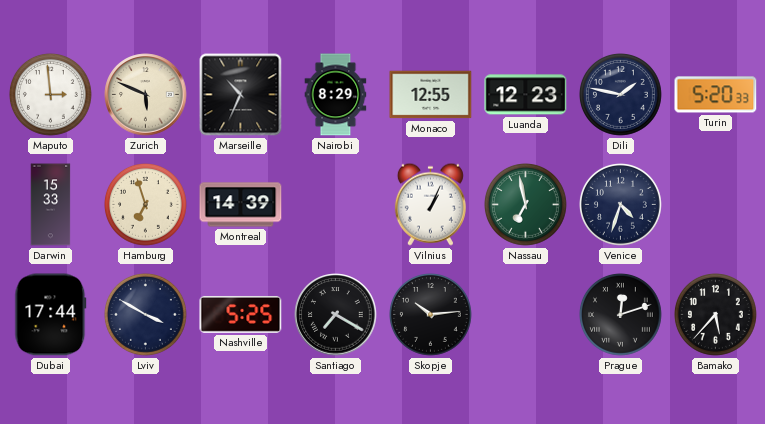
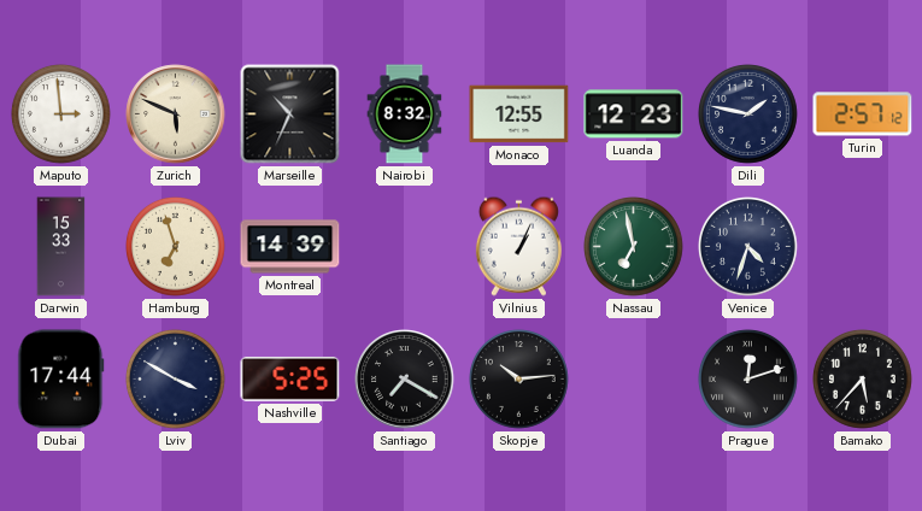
Nairobi: 8:29 -> 8:32
Turin: 5:20 -> 2:57
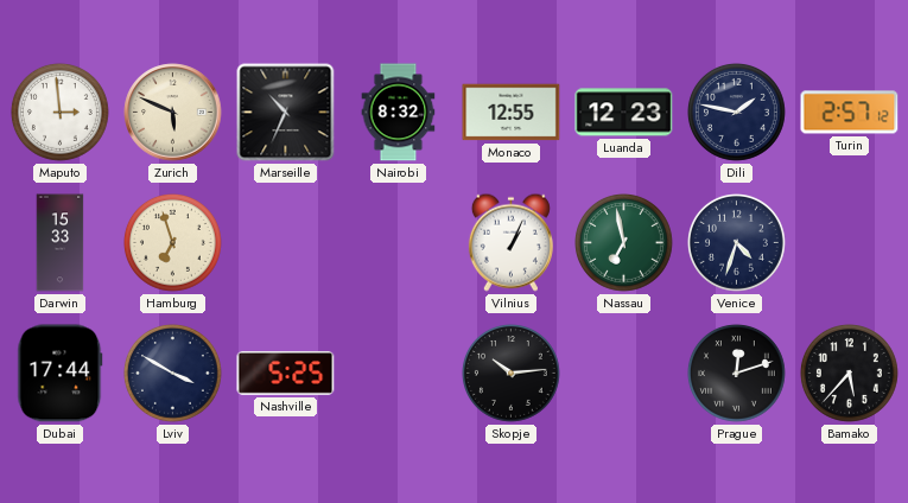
Montreal: 14:39 -> none
Santiago: 7:20 -> none
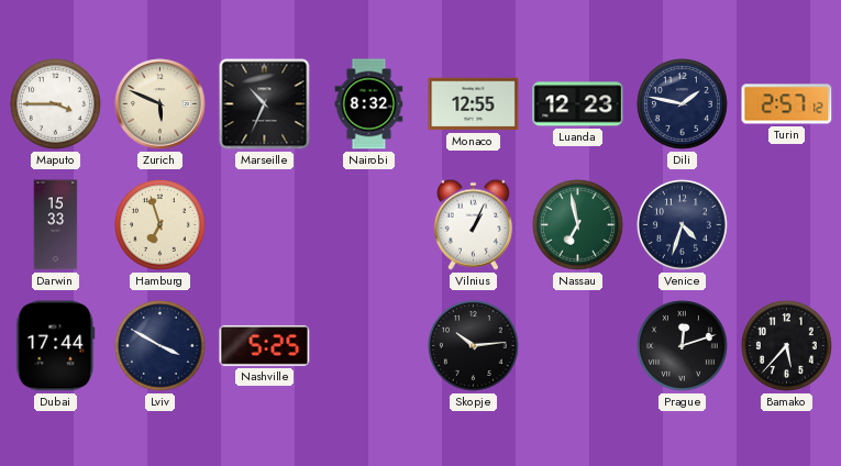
Maputo: 2:59 -> 3:45
